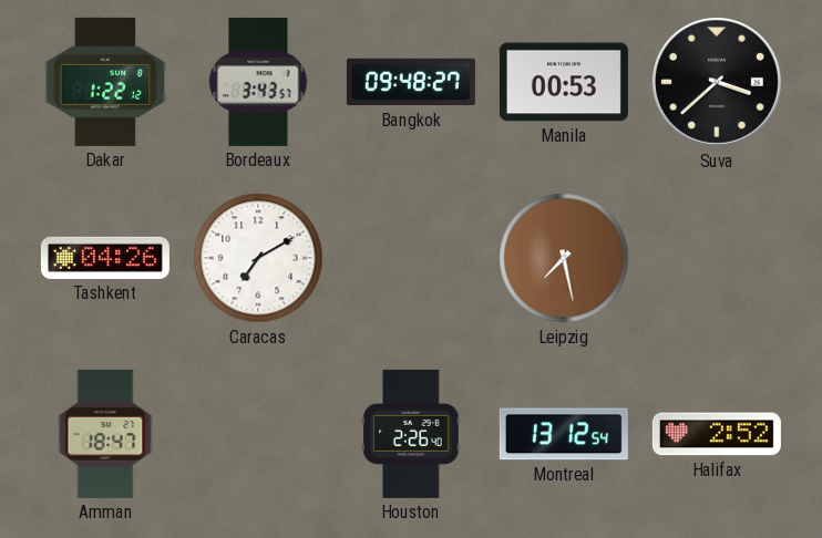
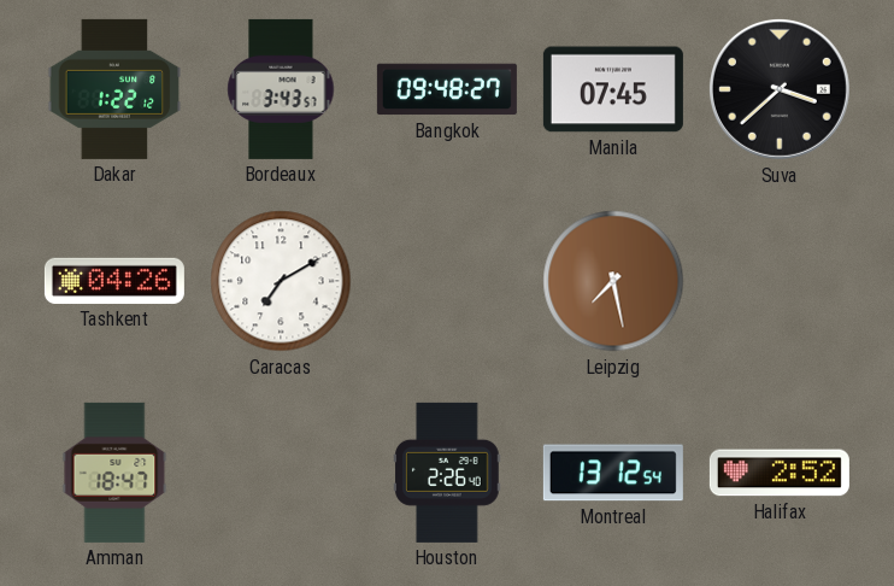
Manila: 00:53 -> 07:45
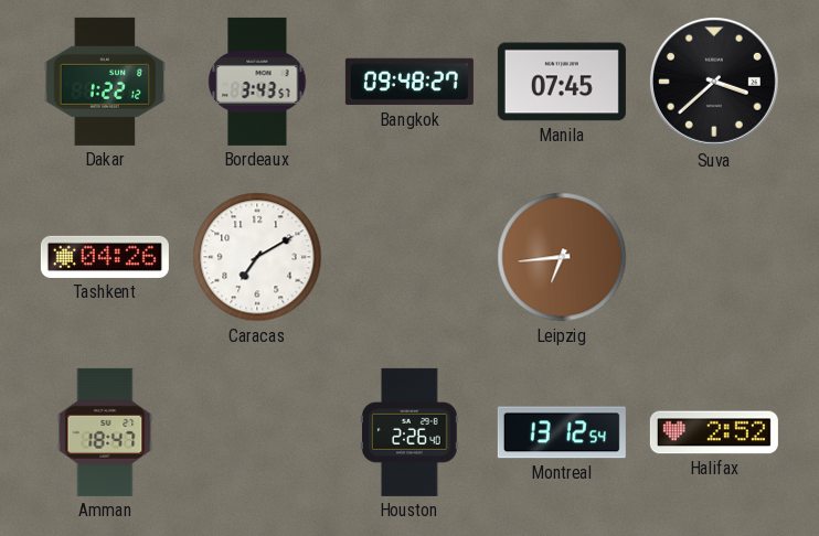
Leipzig: 7:28 -> 6:44
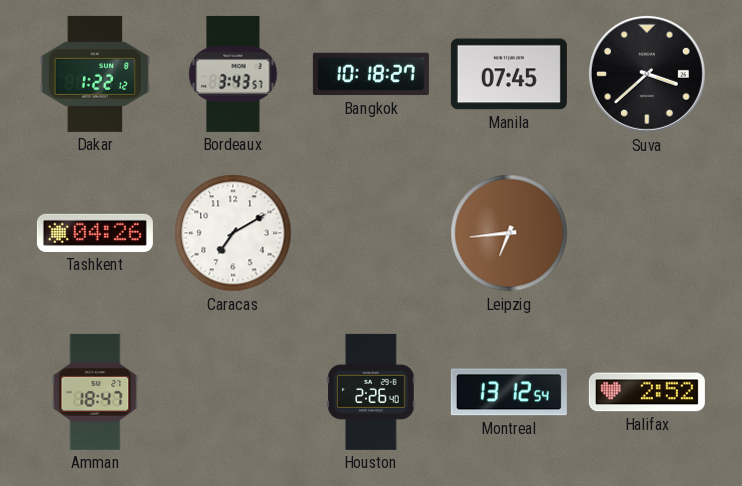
Bangkok: 09:48 -> 10:18
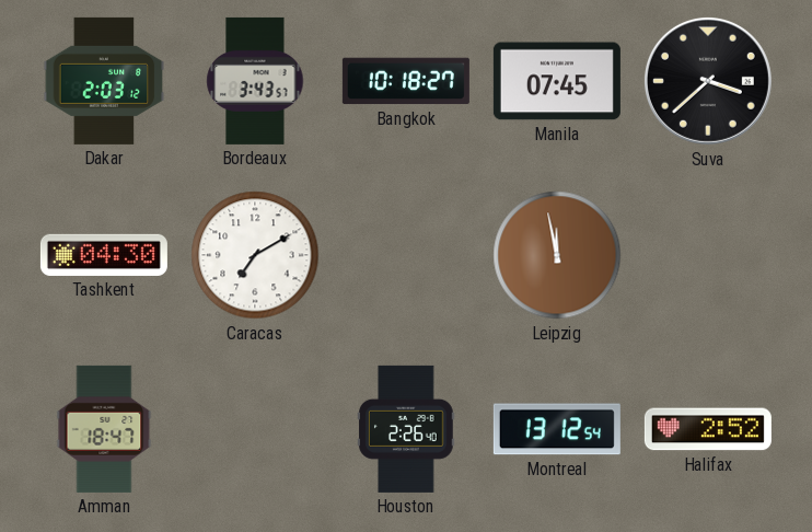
Dakar: 1:22 -> 2:03
Tashkent: 04:26 -> 04:30
Leipzig: 6:44 -> 11:58
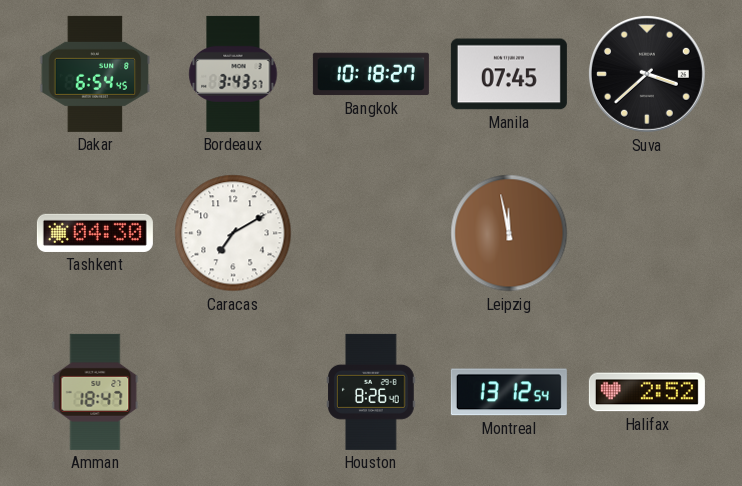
Dakar: 2:03 -> 6:54
Houston: 2:26 -> 8:26
